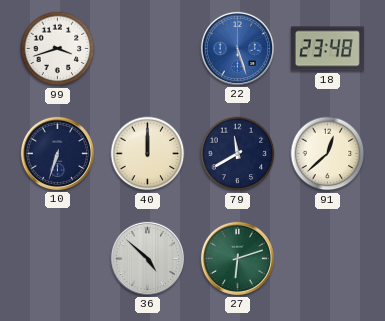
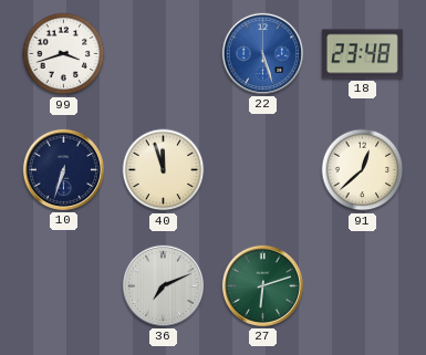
40: 12:00 -> 11:57
79: 11:40 -> none
36: 4:52 -> 7:11
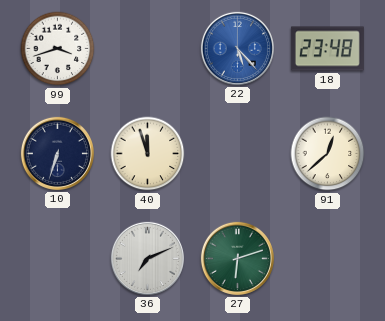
22: 5:27 -> 5:23
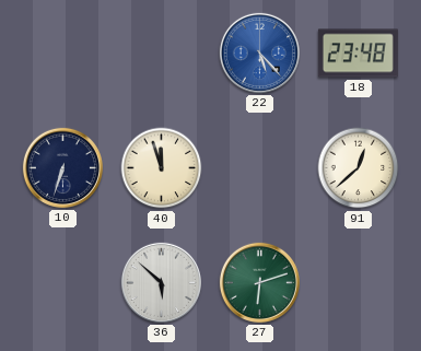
99: 3:42 -> none
36: 7:11 -> 5:52
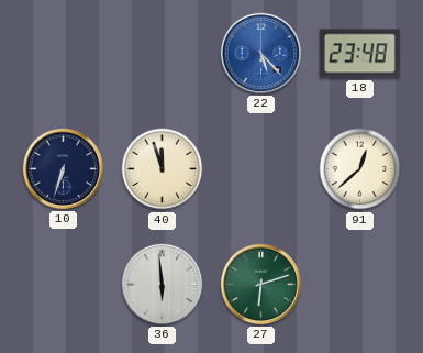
36: 5:52 -> 5:59
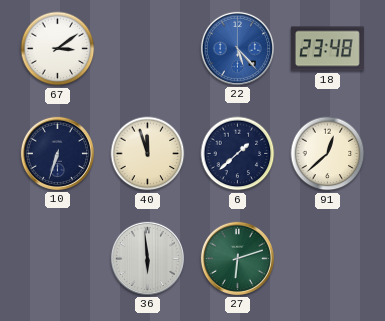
67: none -> 3:09
6: none -> 1:38
